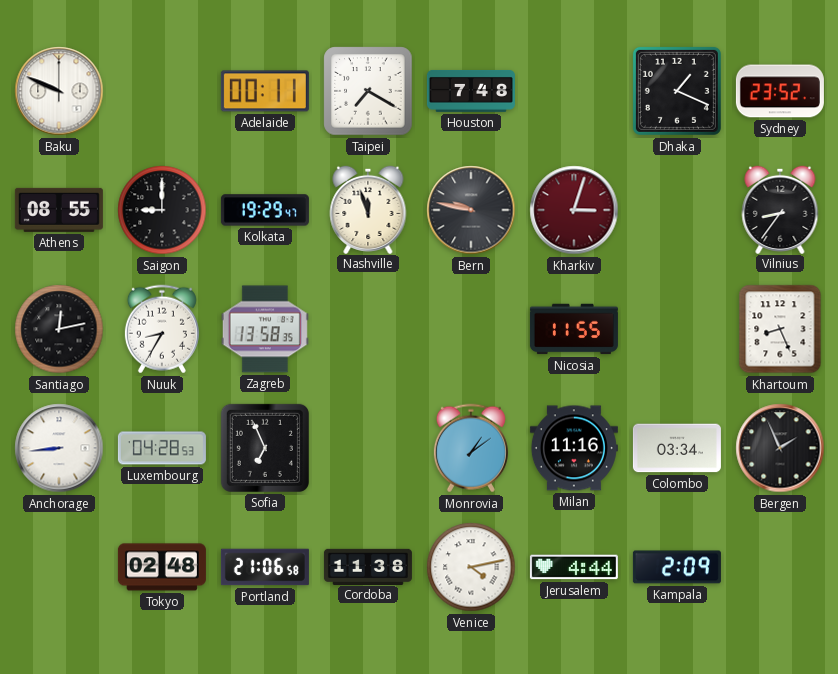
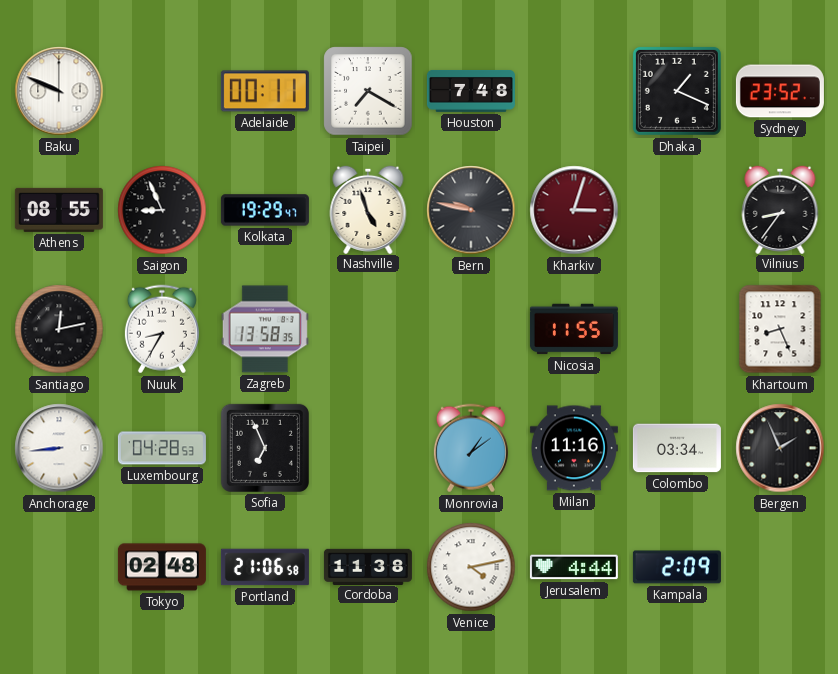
Saigon: 9:00 -> 8:56
Nashville: 11:57 -> 4:57
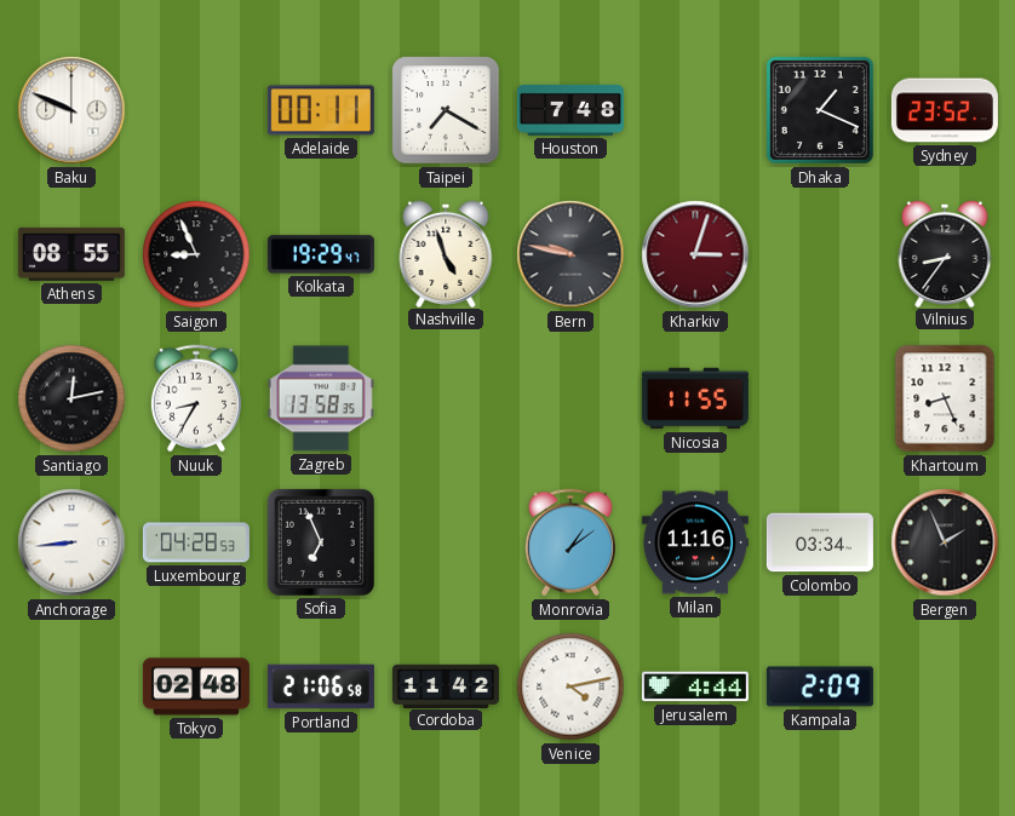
Cordoba: 11:38 -> 11:42
